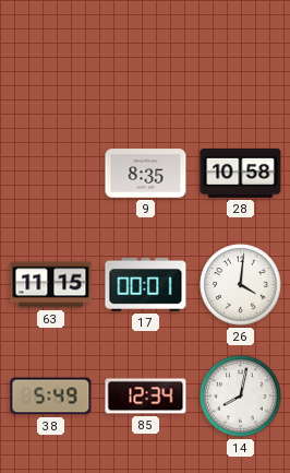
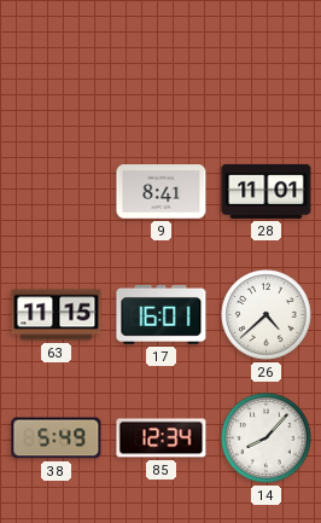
9: 8:35 -> 8:41
28: 10:58 -> 11:01
17: 00:01 -> 16:01
26: 4:01 -> 4:38
14: 8:02 -> 8:07
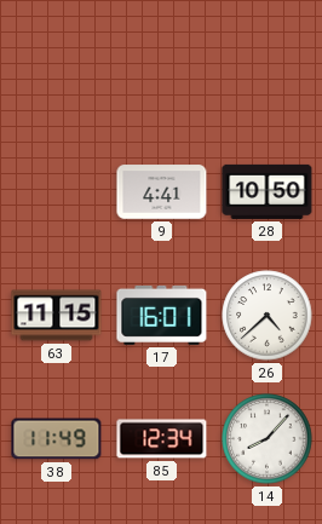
9: 8:41 -> 4:41
28: 11:01 -> 10:50
38: 5:49 -> 11:49
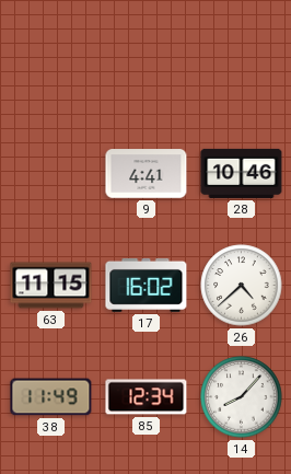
28: 10:50 -> 10:46
17: 16:01 -> 16:02
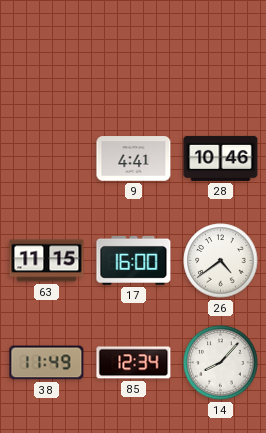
17: 16:02 -> 16:00
26: 4:38 -> 4:39
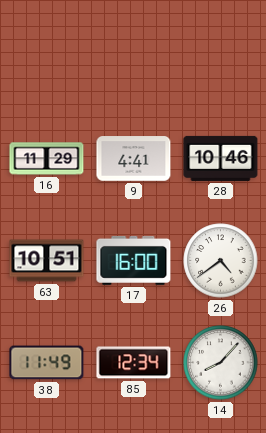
16: none -> 11:29
63: 11:15 -> 10:51
